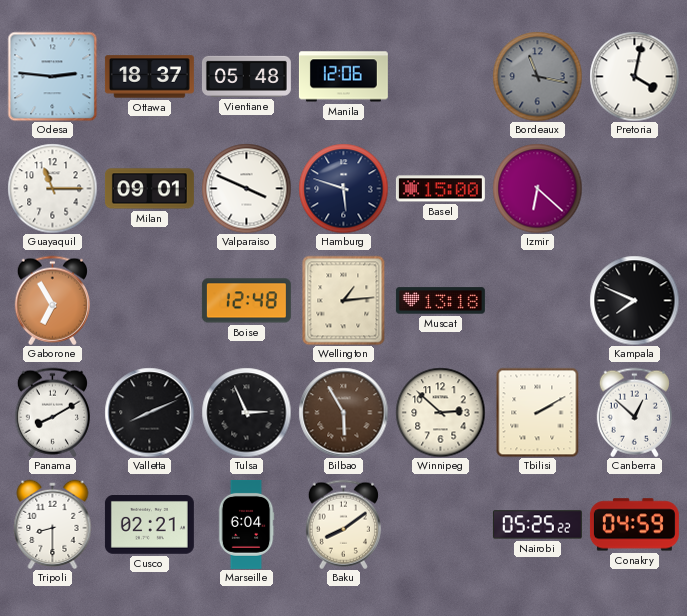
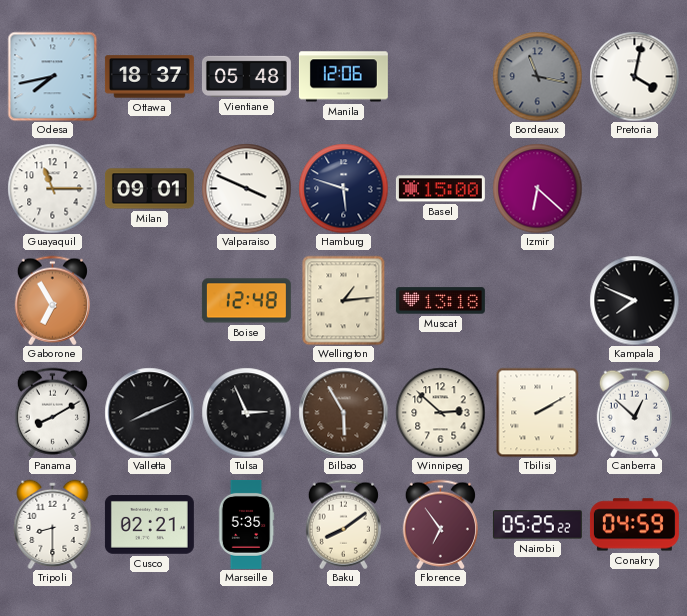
Odesa: 2:46 -> 7:43
Marseille: 6:04 -> 5:35
Florence: none -> 6:54
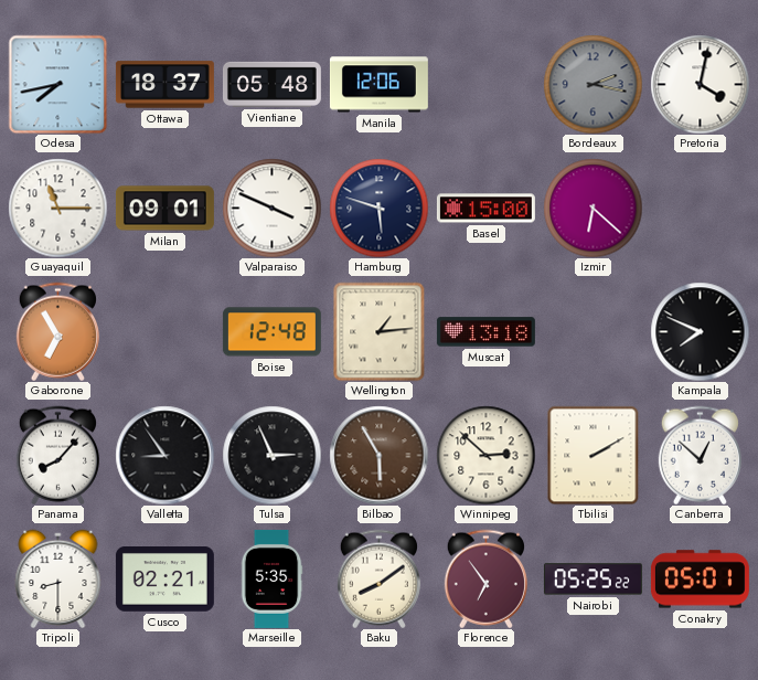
Bordeaux: 11:17 -> 2:17
Panama: 8:10 -> 8:07
Valletta: 8:11 -> 8:54
Conakry: 04:59 -> 05:01
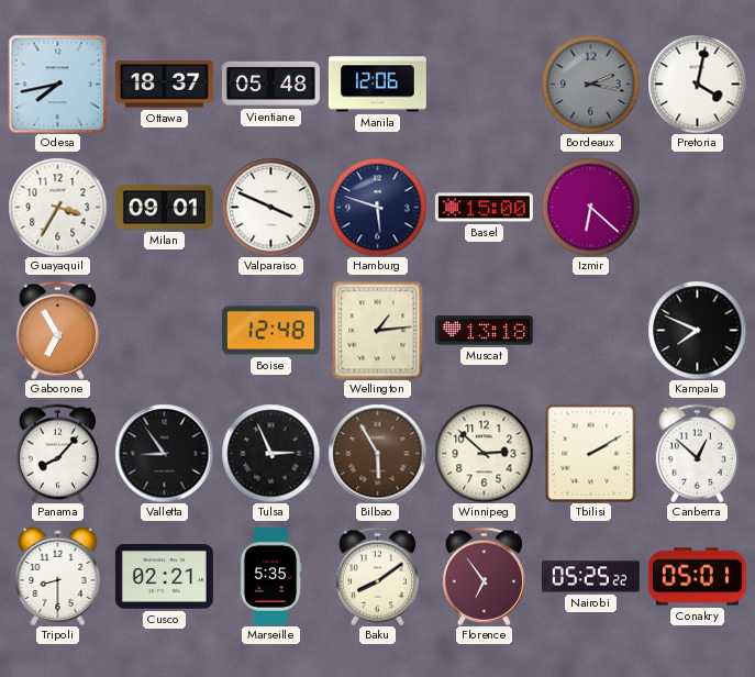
Guayaquil: 11:15 -> 3:35
